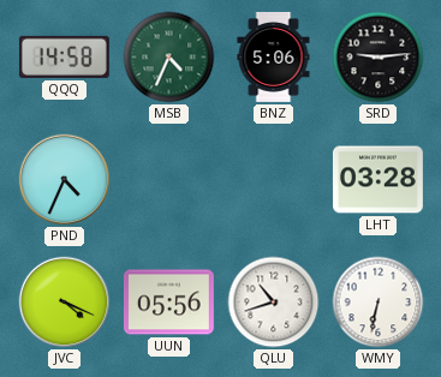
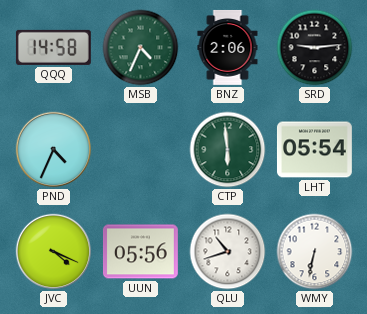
BNZ: 5:06 -> 2:06
CTP: none -> 5:59
LHT: 03:28 -> 05:54
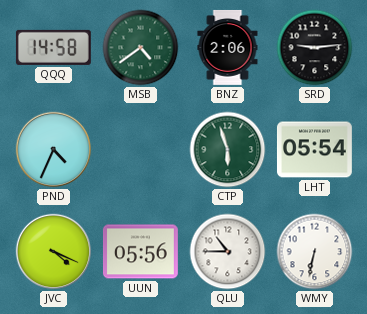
MSB: 4:34 -> 4:39
CTP: 5:59 -> 5:57
QLU: 10:42 -> 10:45
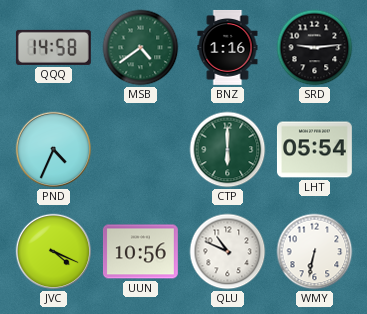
BNZ: 2:06 -> 1:16
CTP: 5:57 -> 6:00
UUN: 05:56 -> 10:56
QLU: 10:45 -> 10:49
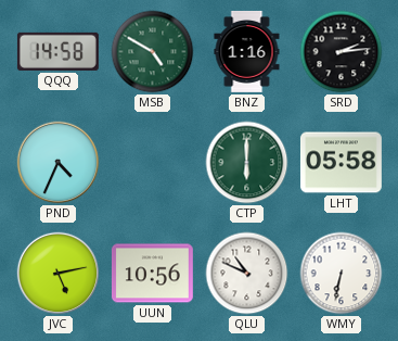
MSB: 4:39 -> 4:50
SRD: 9:14 -> 2:14
LHT: 05:54 -> 05:58
JVC: 4:19 -> 5:13
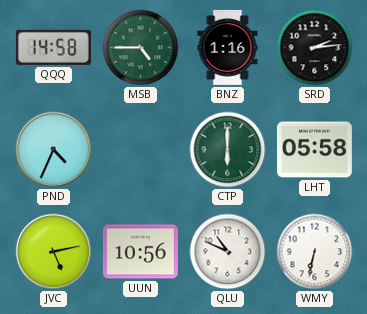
MSB: 4:50 -> 4:45
